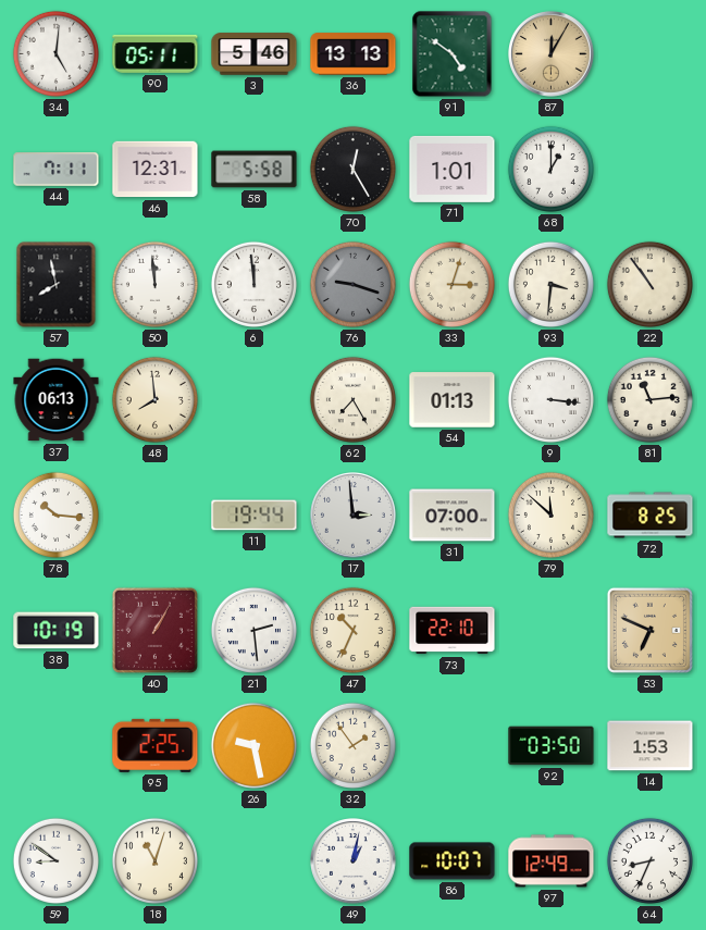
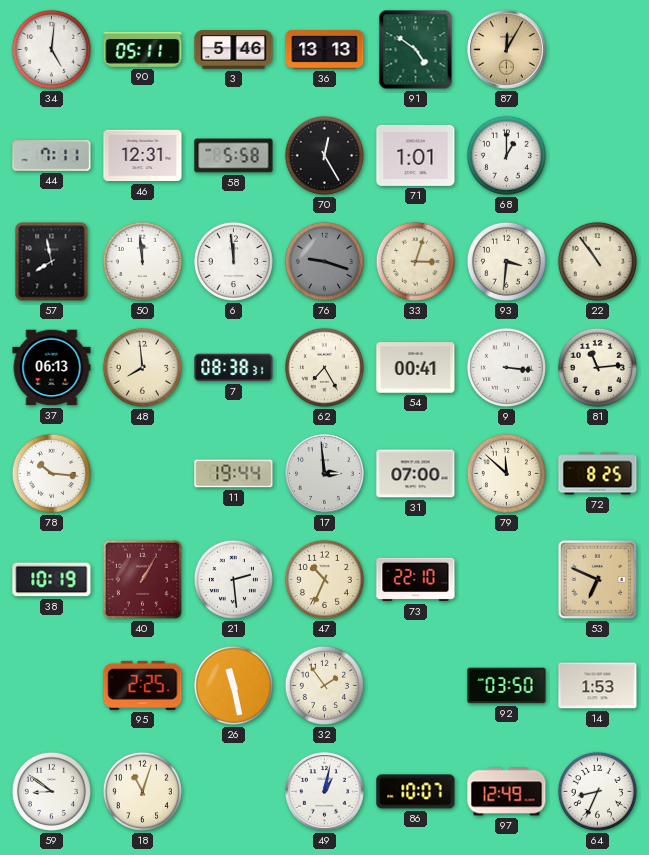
7: none -> 08:38
54: 01:13 -> 00:41
26: 9:28 -> 11:28
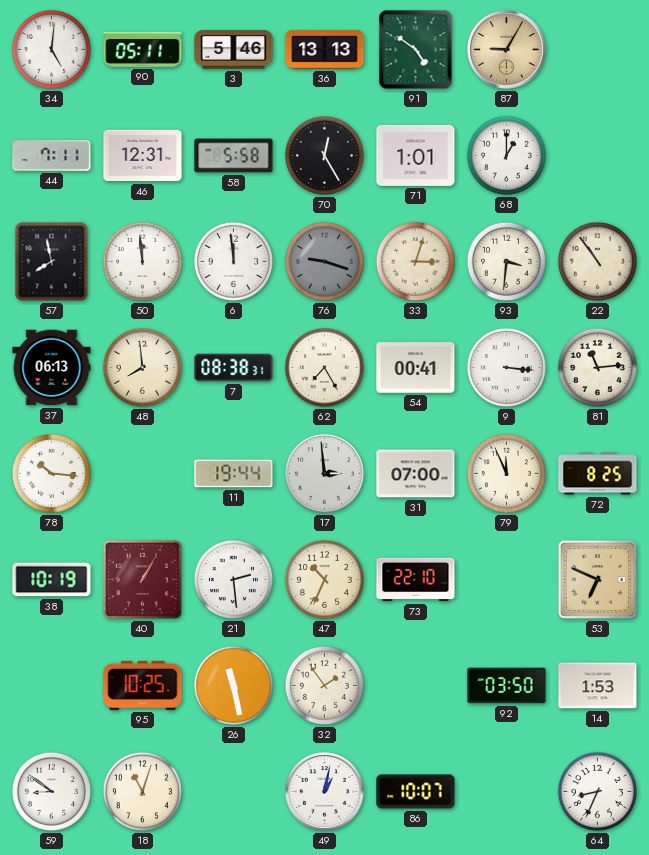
87: 12:05 -> 9:05
79: 11:52 -> 11:56
95: 2:25 -> 10:25
97: 12:49 -> none
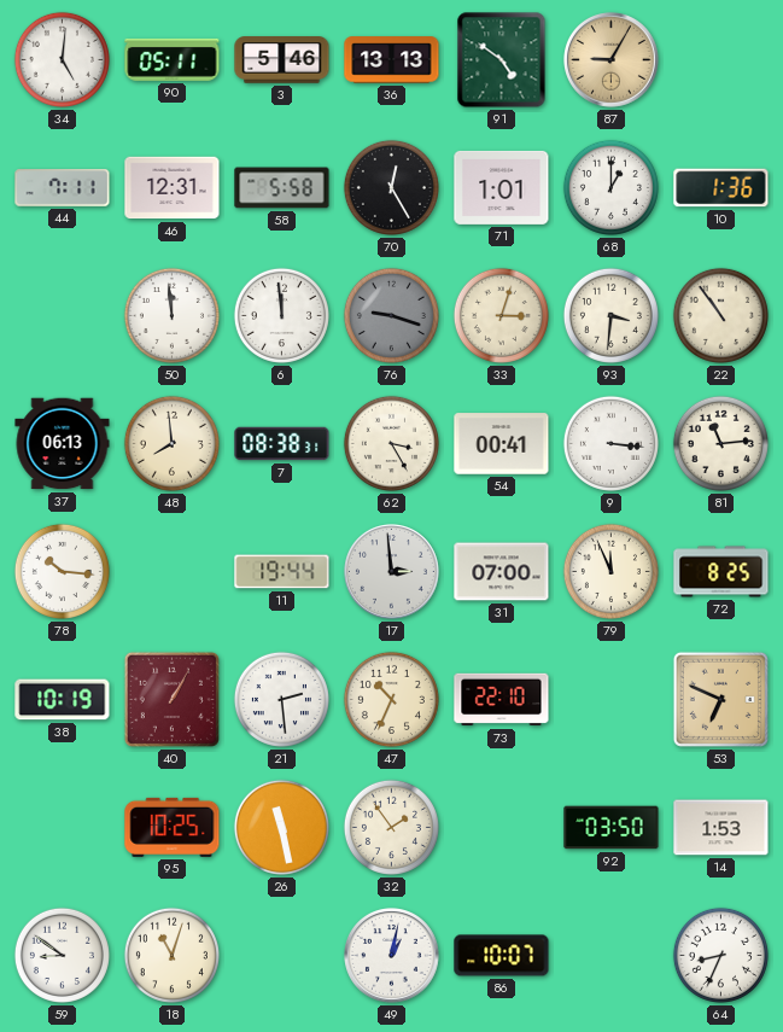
10: none -> 1:36
57: 7:58 -> none
62: 7:25 -> 3:25
